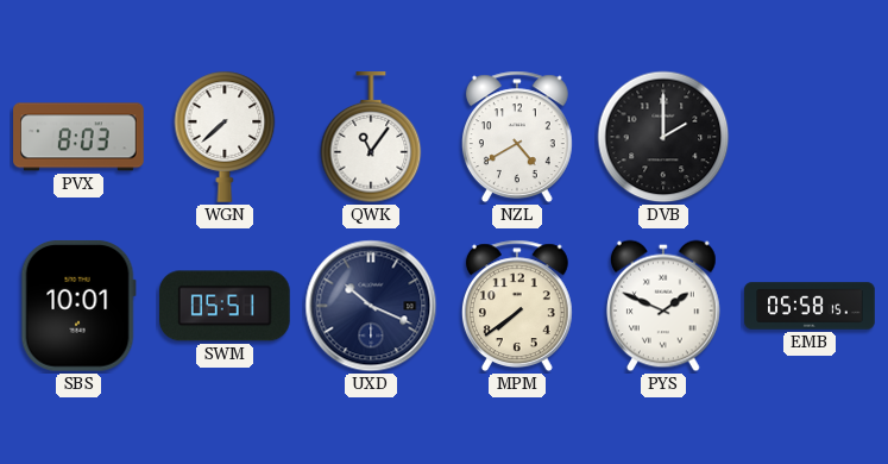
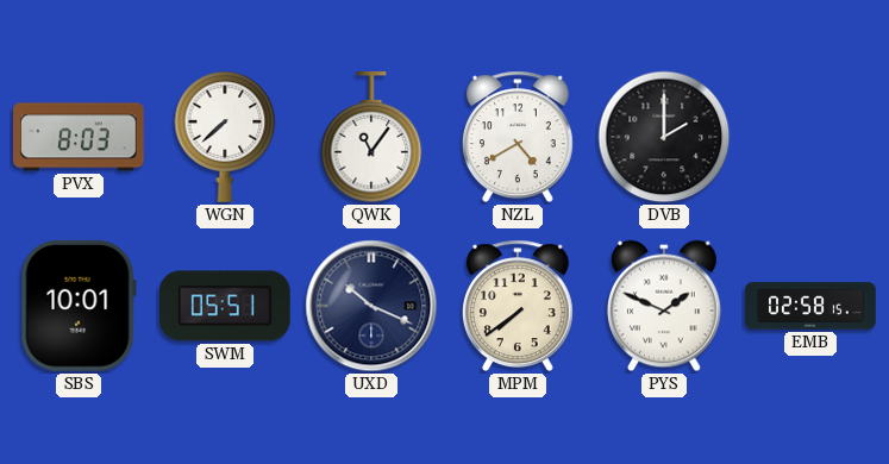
EMB: 05:58 -> 02:58
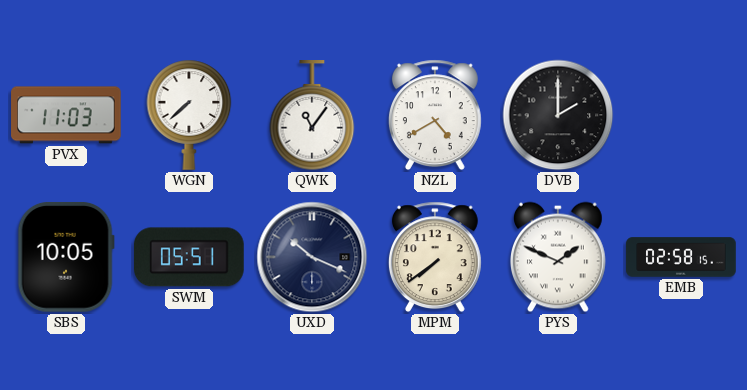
PVX: 8:03 -> 11:03
SBS: 10:01 -> 10:05
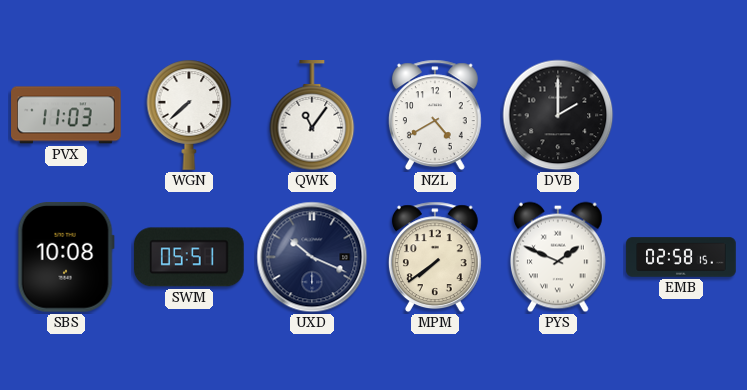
SBS: 10:05 -> 10:08
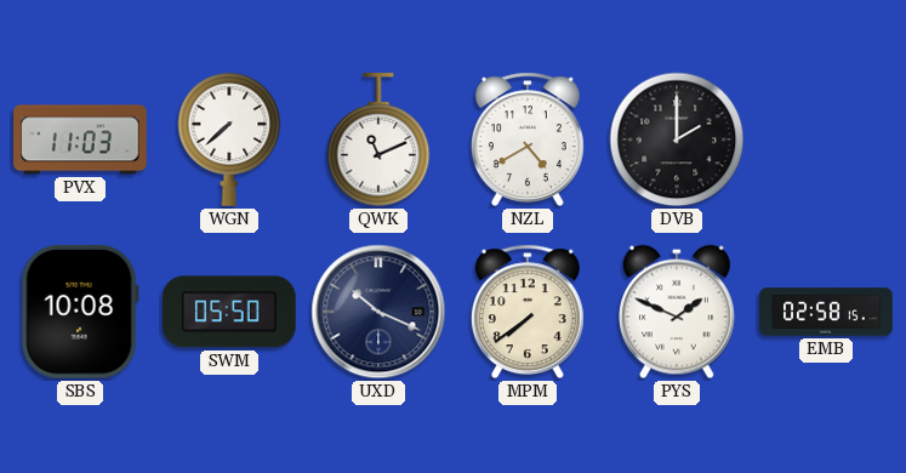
QWK: 11:06 -> 11:11
SWM: 05:51 -> 05:50
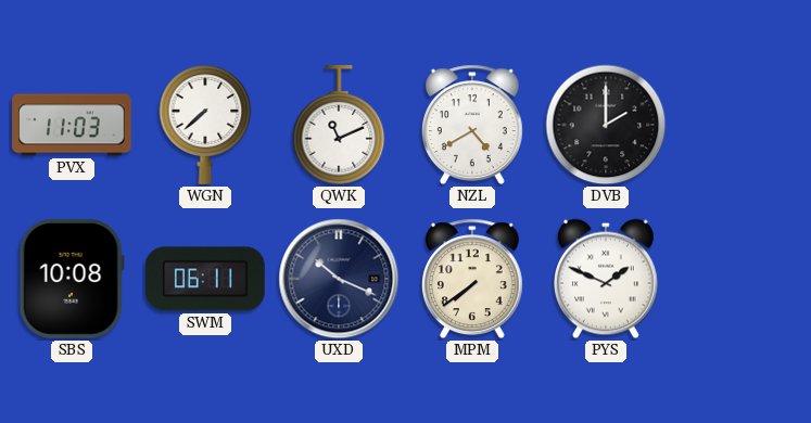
SWM: 05:50 -> 06:11
EMB: 02:58 -> none
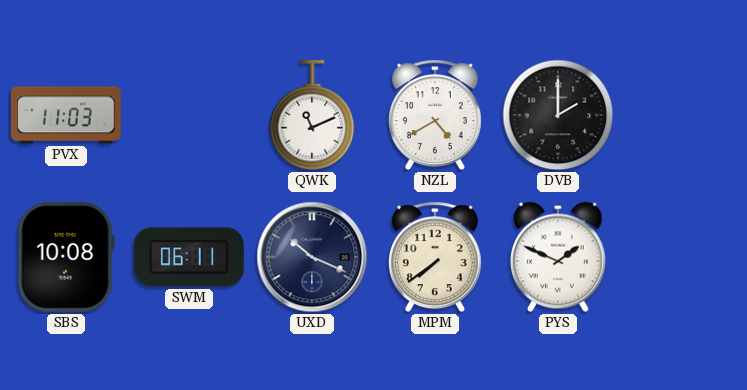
WGN: 7:38 -> none
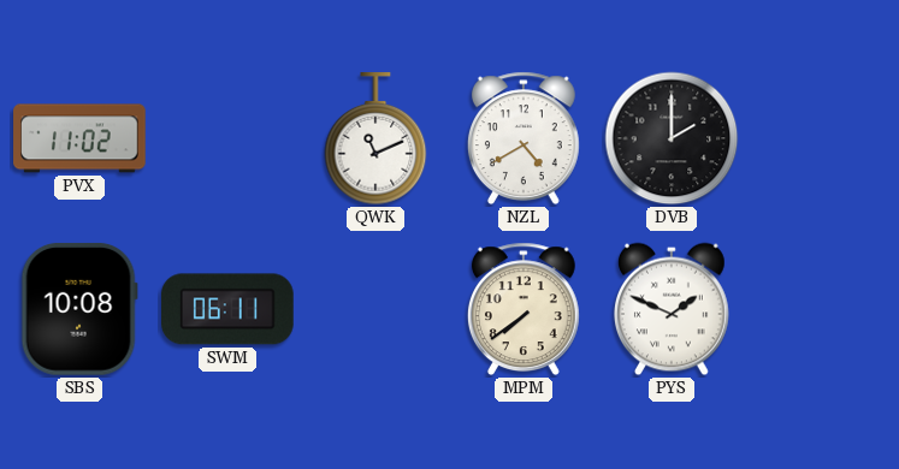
PVX: 11:03 -> 11:02
UXD: 10:19 -> none
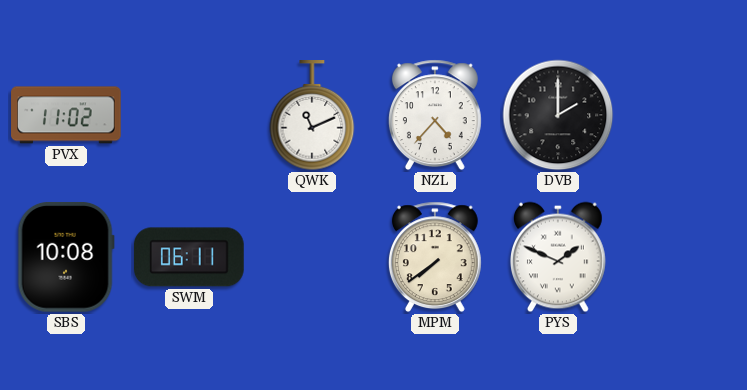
NZL: 4:40 -> 4:37
